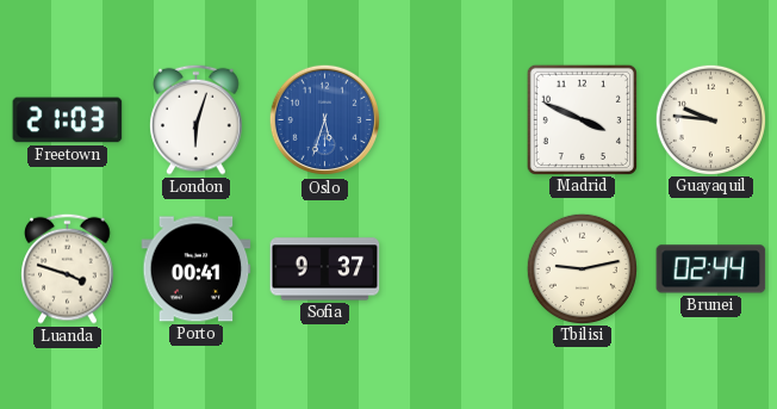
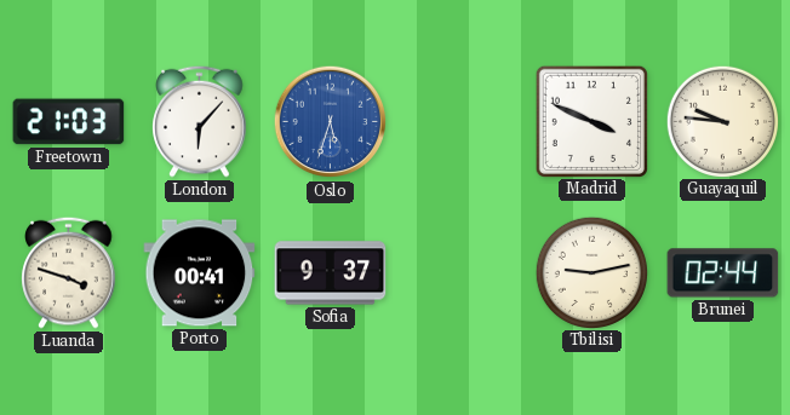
London: 6:03 -> 6:07
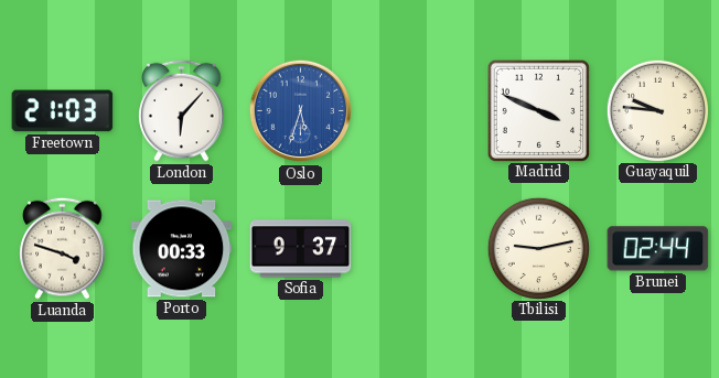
Porto: 00:41 -> 00:33
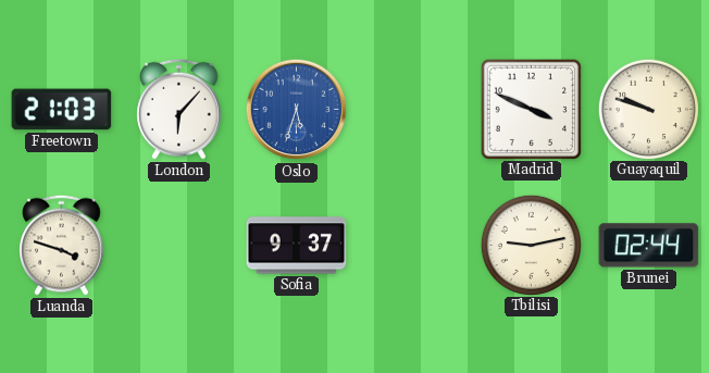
Guayaquil: 9:46 -> 9:48
Porto: 00:33 -> none
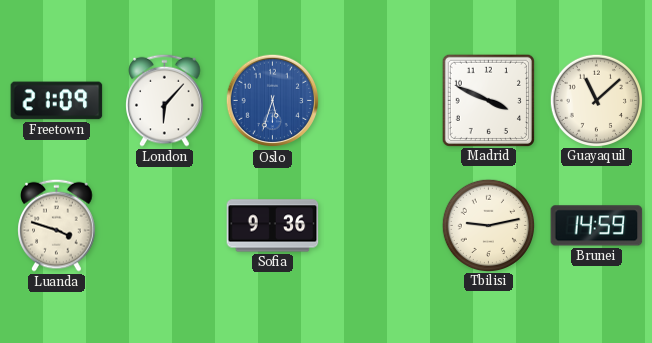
Freetown: 21:03 -> 21:09
Guayaquil: 9:48 -> 11:08
Sofia: 9:37 -> 9:36
Brunei: 02:44 -> 14:59
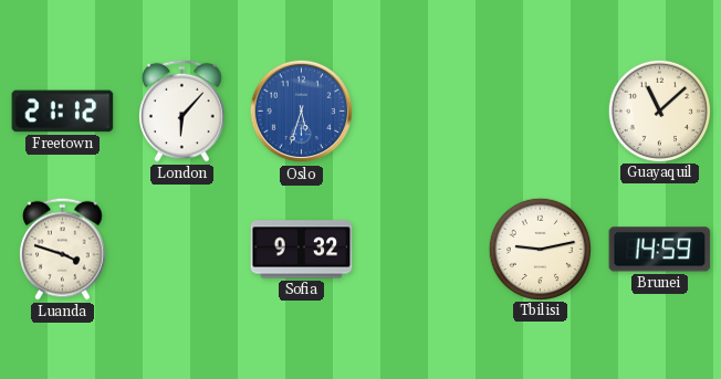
Freetown: 21:09 -> 21:12
Madrid: 3:49 -> none
Sofia: 9:36 -> 9:32
